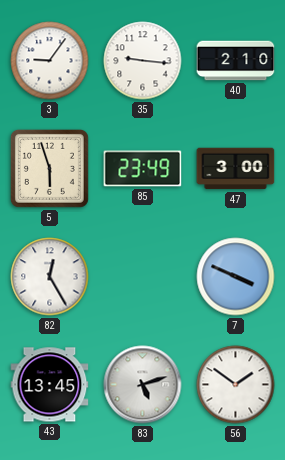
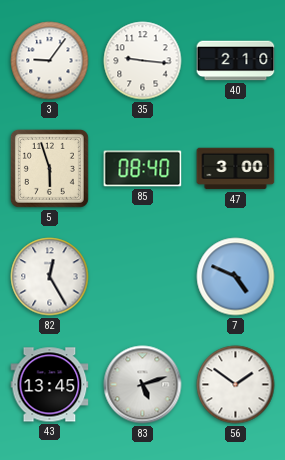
85: 23:49 -> 08:40
7: 3:49 -> 4:49
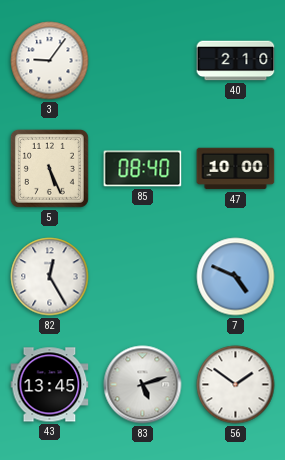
35: 9:16 -> none
5: 5:57 -> 5:26
47: 3:00 -> 10:00
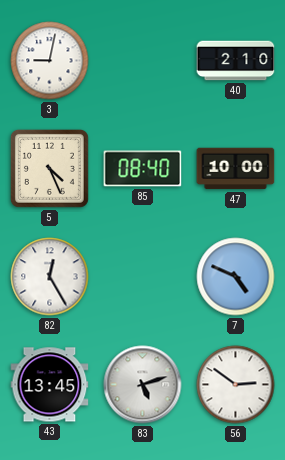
3: 9:06 -> 9:02
5: 5:26 -> 4:26
56: 1:51 -> 2:51
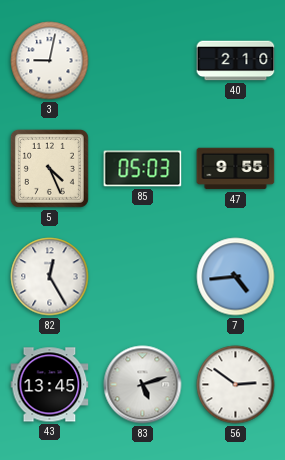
85: 08:40 -> 05:03
47: 10:00 -> 9:55
7: 4:49 -> 4:44
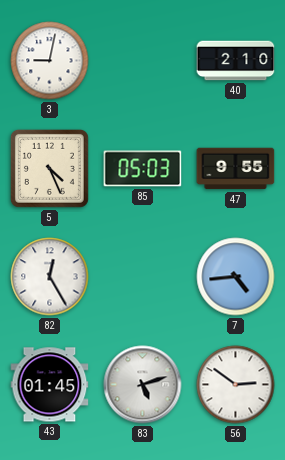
43: 13:45 -> 01:45
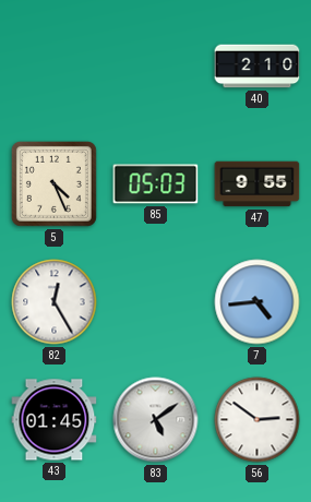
3: 9:02 -> none
83: 5:12 -> 5:09
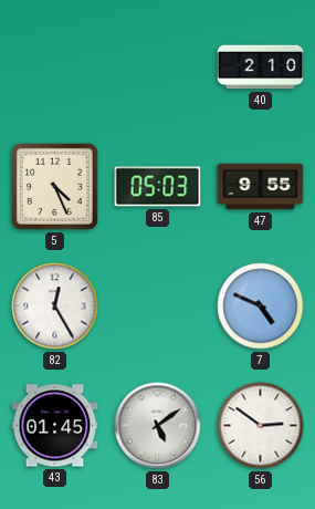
7: 4:44 -> 4:49
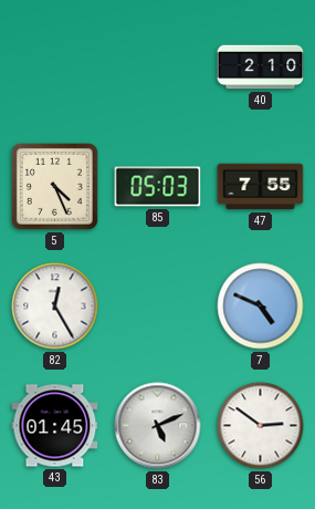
47: 9:55 -> 7:55
83: 5:09 -> 5:11
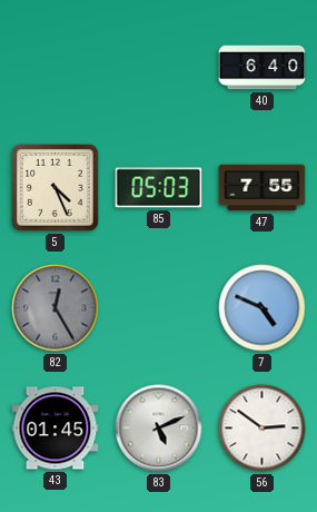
40: 2:10 -> 6:40
82 dial: white -> grey
